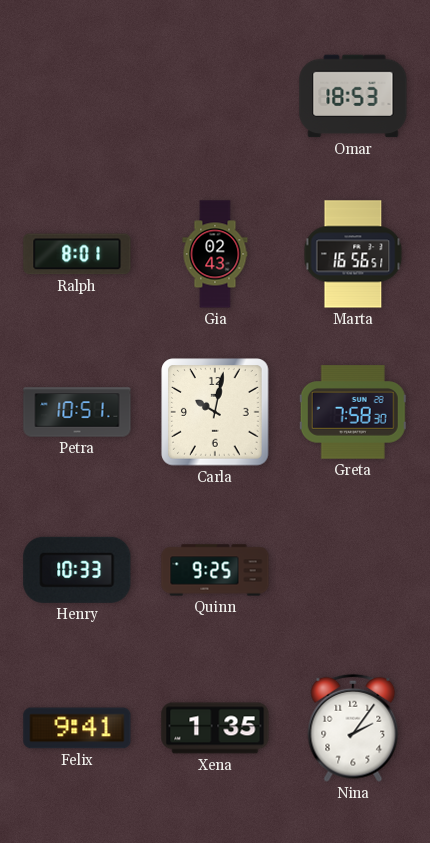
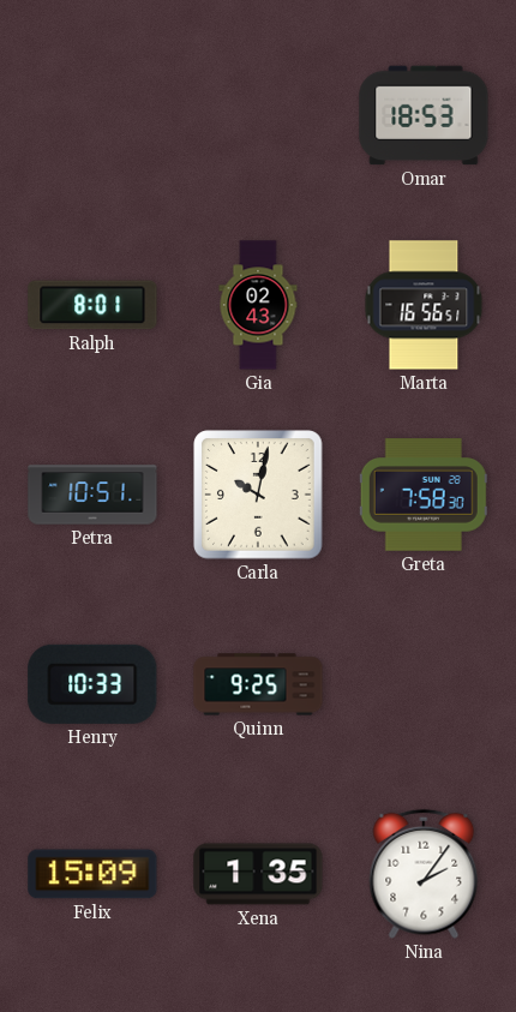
Felix: 9:41 -> 15:09
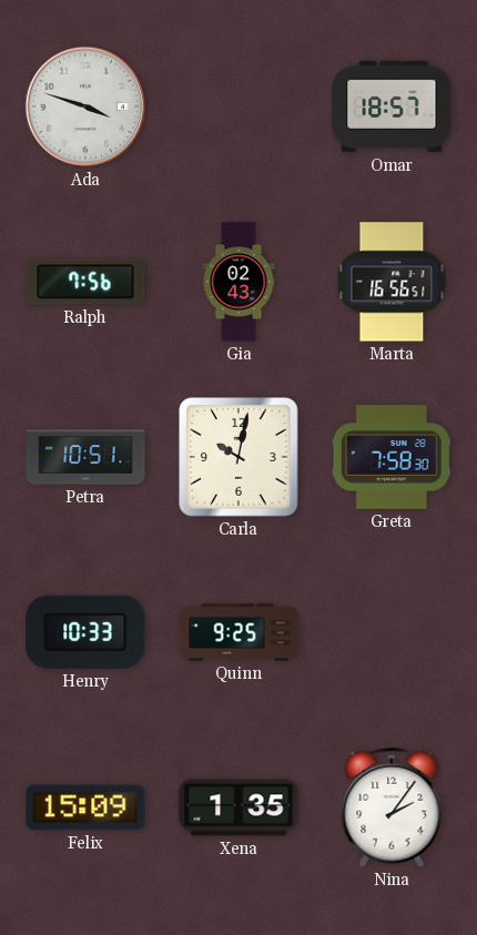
Ada: none -> 3:48
Omar: 18:53 -> 18:57
Ralph: 8:01 -> 7:56
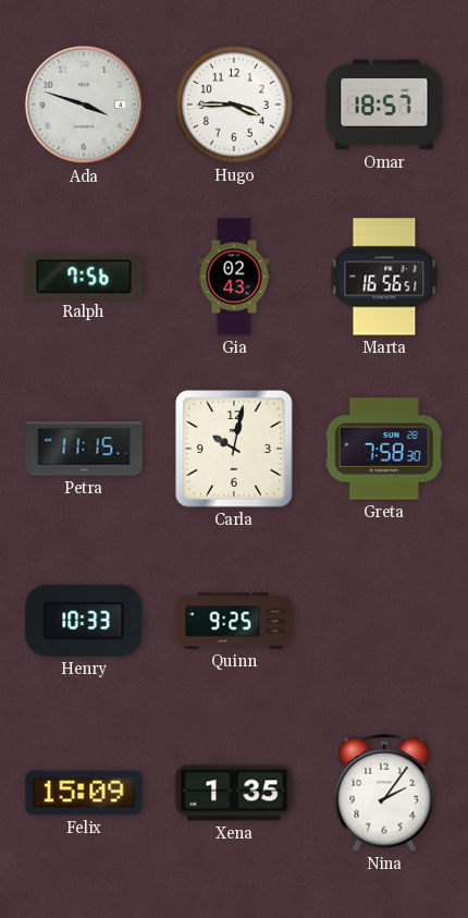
Hugo: none -> 3:45
Petra: 10:51 -> 11:15
